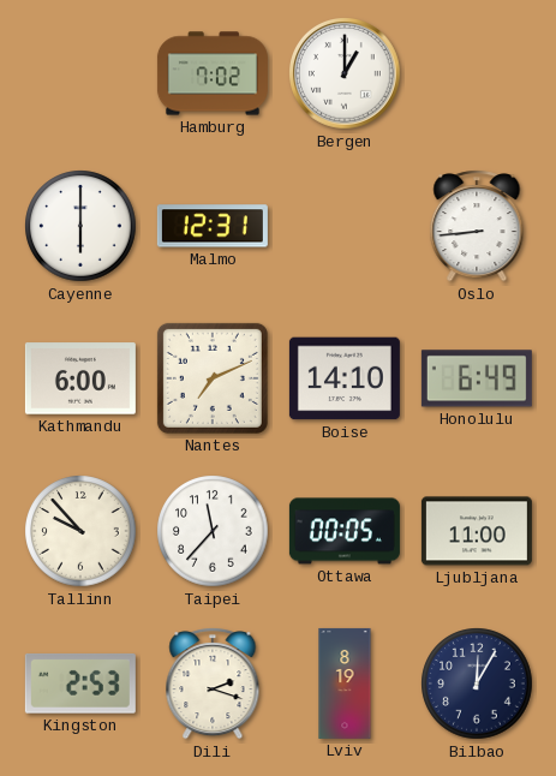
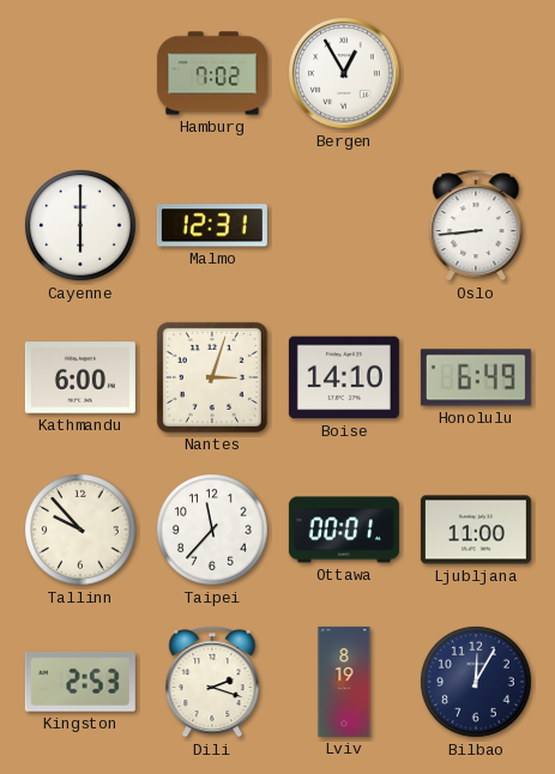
Bergen: 1:00 -> 12:55
Nantes: 7:11 -> 3:03
Ottawa: 00:05 -> 00:01
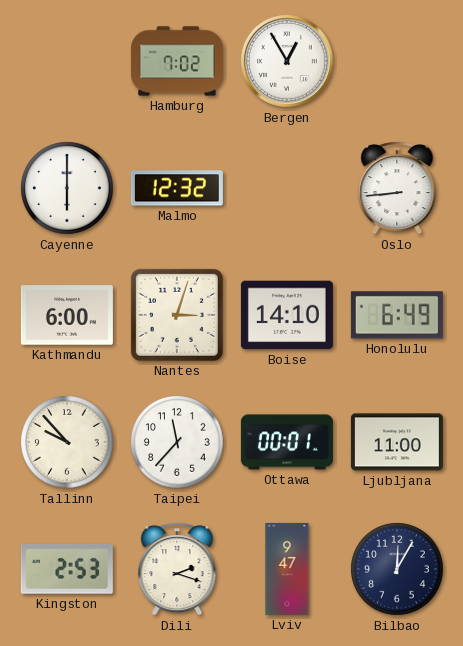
Malmo: 12:31 -> 12:32
Lviv: 8:19 -> 9:47
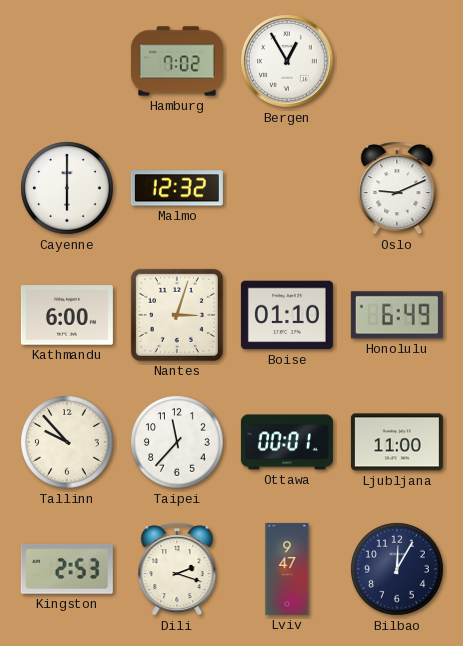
Oslo: 8:44 -> 9:11
Boise: 14:10 -> 01:10
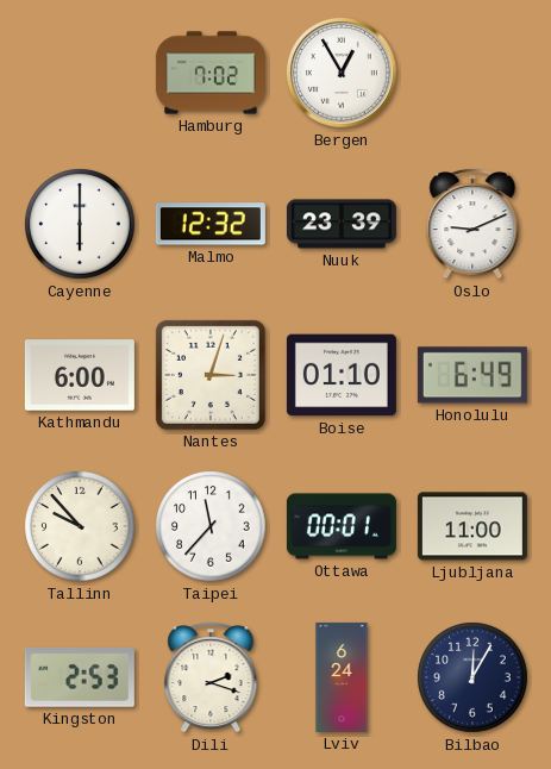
Nuuk: none -> 23:39
Lviv: 9:47 -> 6:24
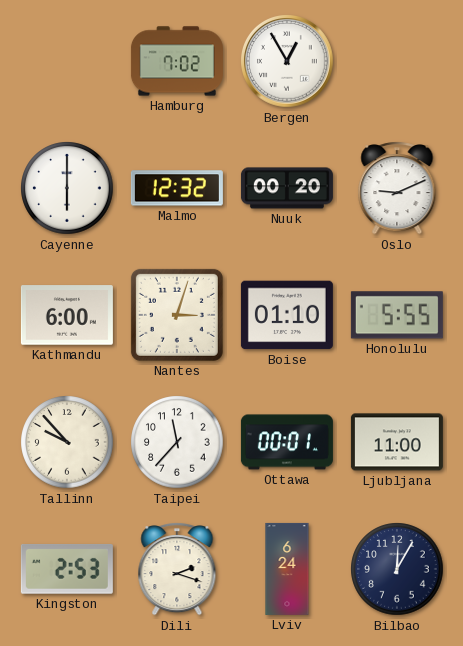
Nuuk: 23:39 -> 00:20
Honolulu: 6:49 -> 5:55
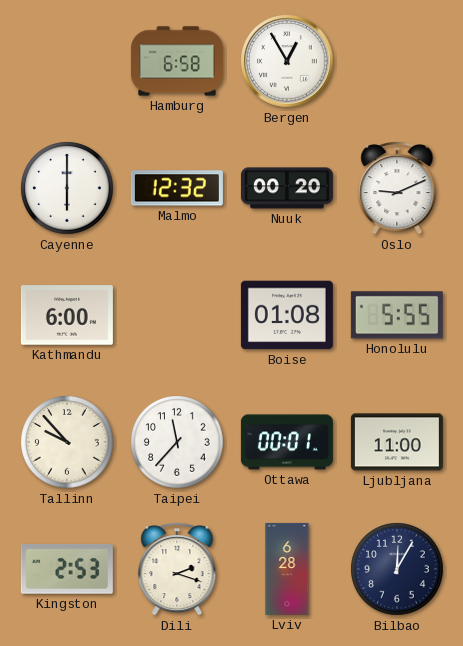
Hamburg: 7:02 -> 6:58
Nantes: 3:03 -> none
Boise: 01:10 -> 01:08
Lviv: 6:24 -> 6:28
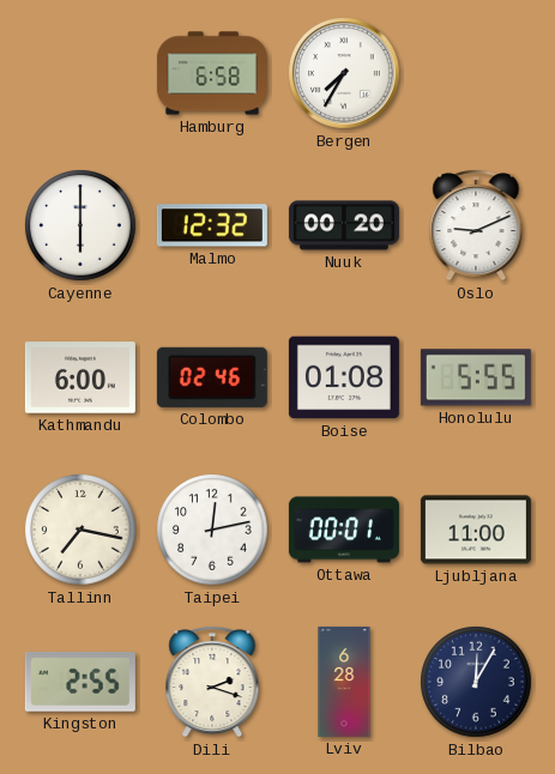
Bergen: 12:55 -> 7:35
Colombo: none -> 02:46
Tallinn: 9:53 -> 7:17
Taipei: 11:37 -> 12:13
Kingston: 2:53 -> 2:55
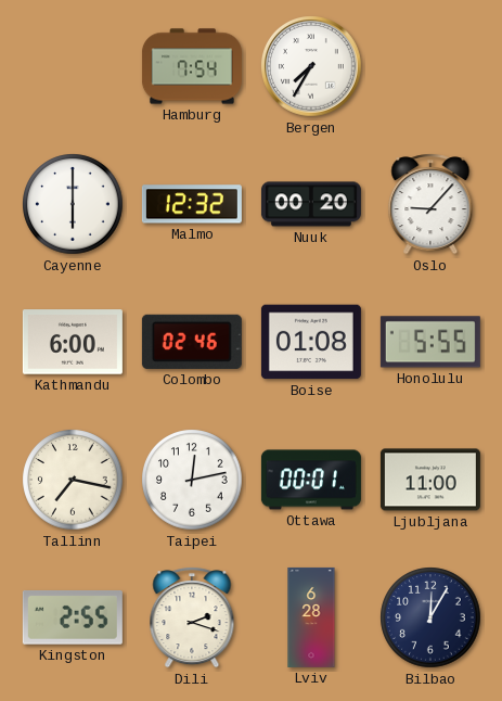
Hamburg: 6:58 -> 7:54
Oslo: 9:11 -> 9:07
